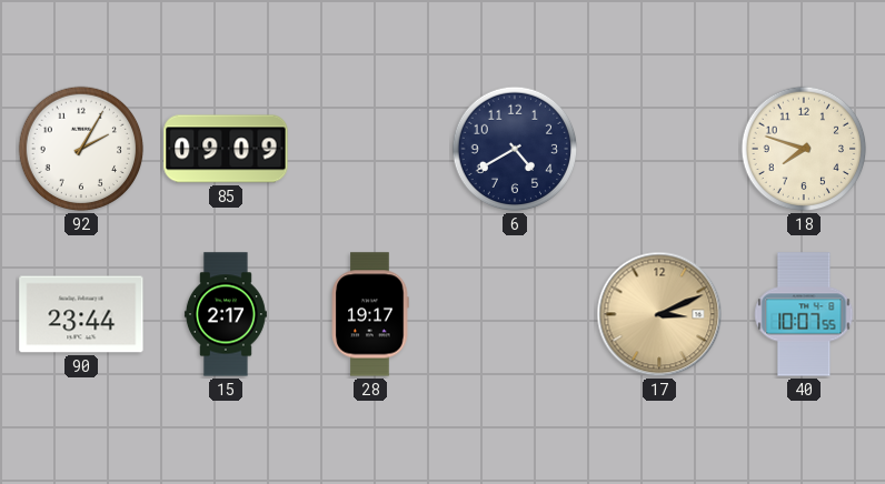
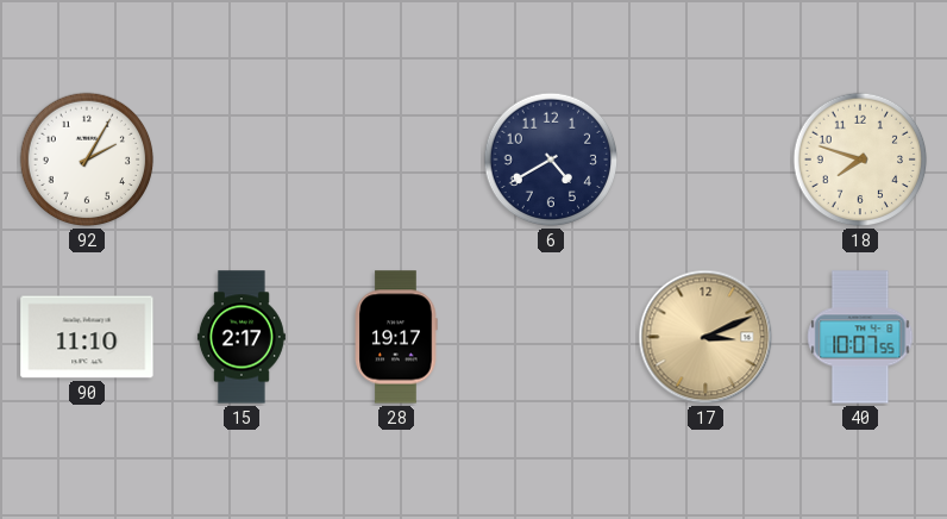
85: 09:09 -> none
90: 23:44 -> 11:10
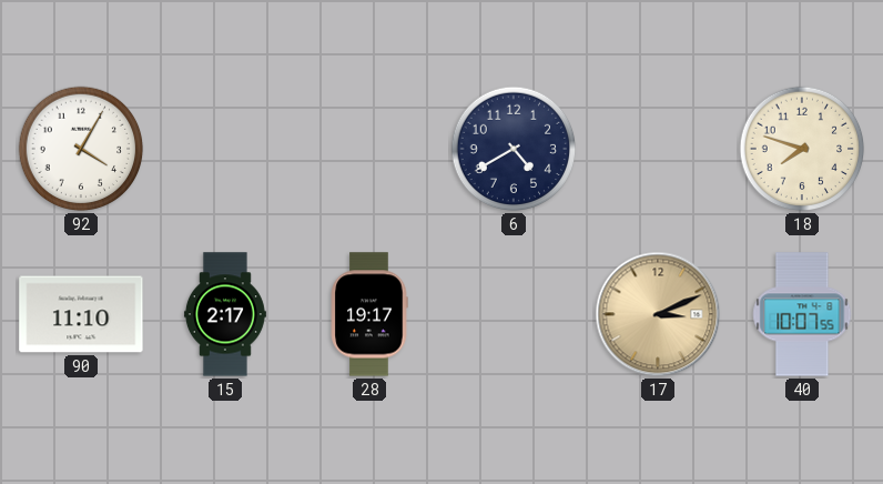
92: 2:05 -> 4:05
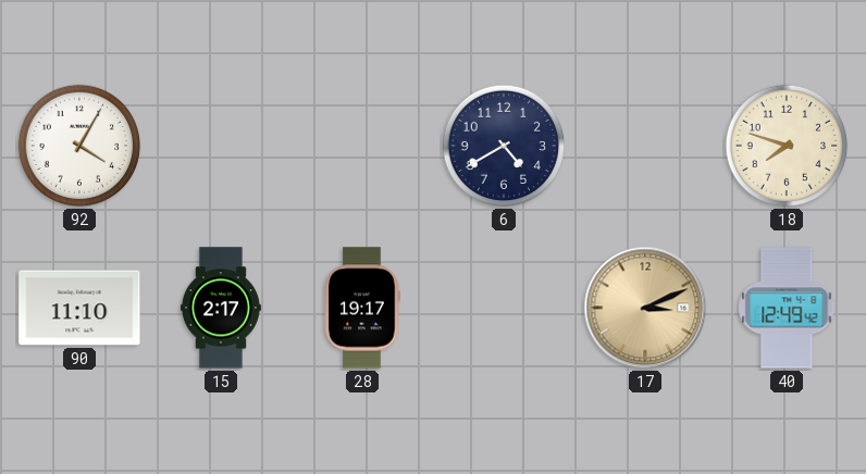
40: 10:07 -> 12:49
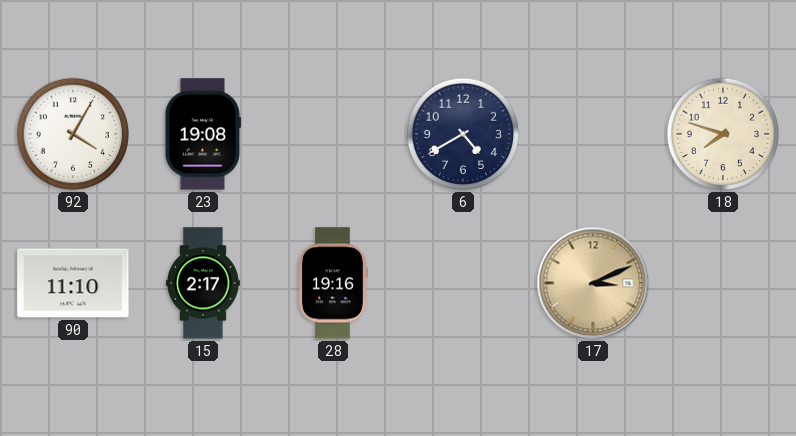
23: none -> 19:08
28: 19:17 -> 19:16
40: 12:49 -> none
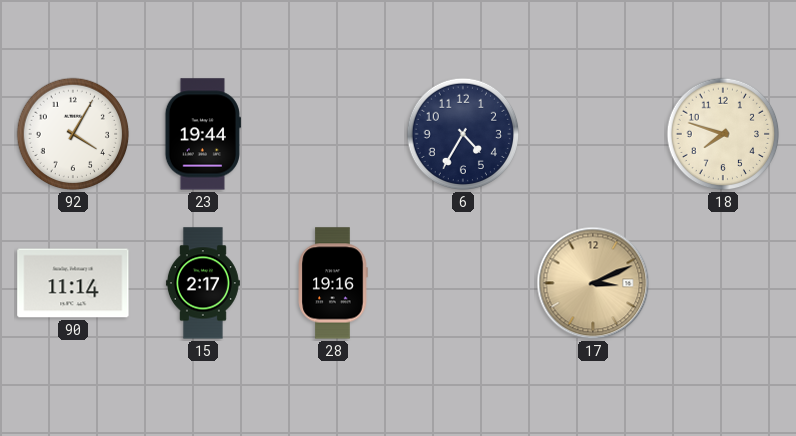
23: 19:08 -> 19:44
6: 4:40 -> 4:35
90: 11:10 -> 11:14
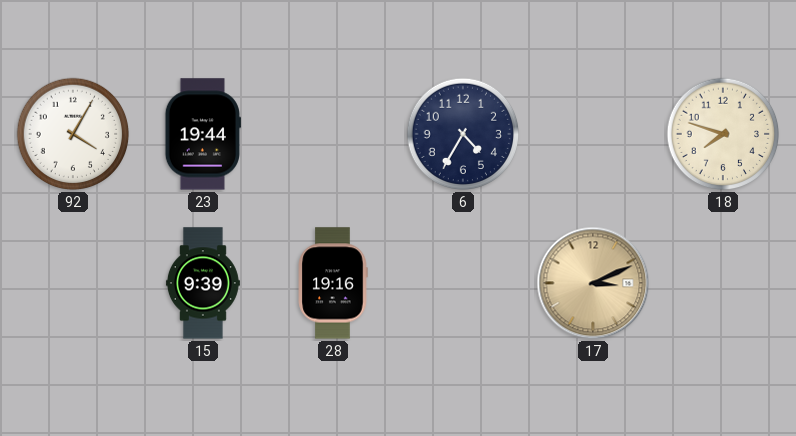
90: 11:14 -> none
15: 2:17 -> 9:39
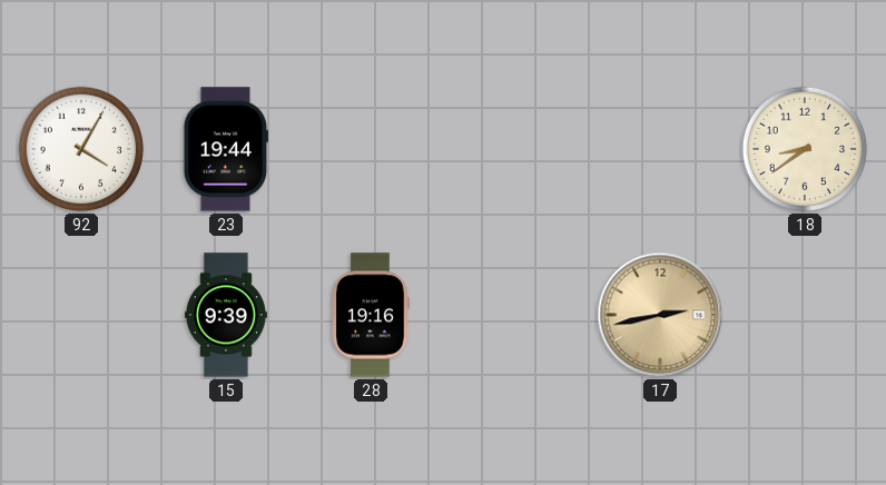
6: 4:35 -> none
18: 7:48 -> 8:39
17: 3:11 -> 2:43
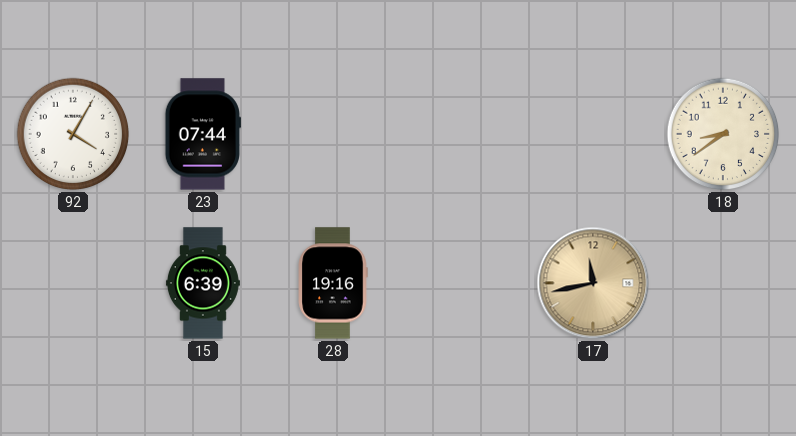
23: 19:44 -> 07:44
15: 9:39 -> 6:39
17: 2:43 -> 11:43
